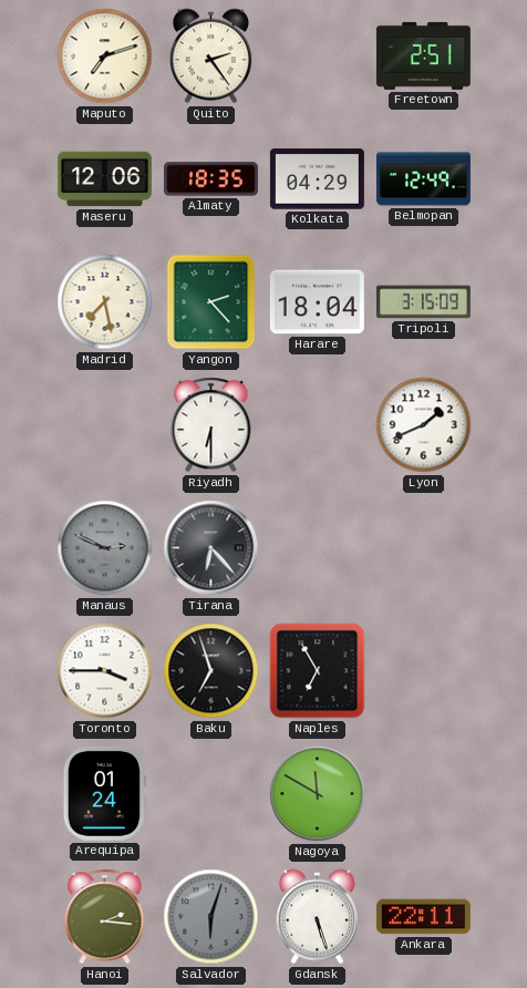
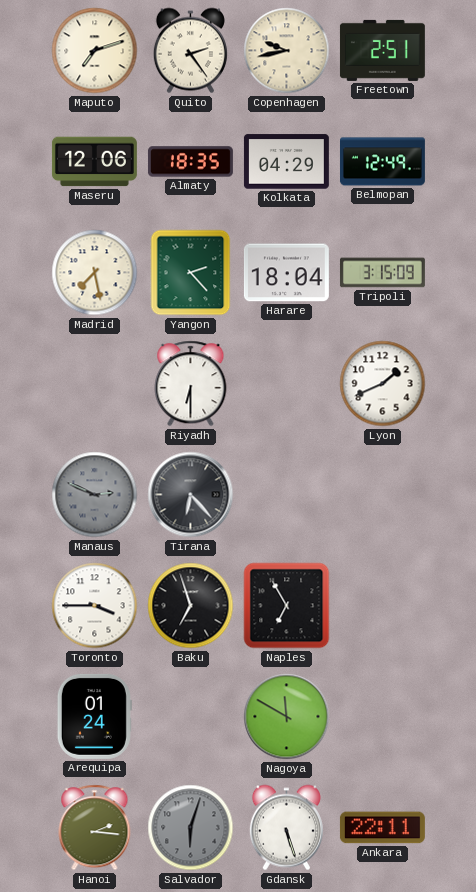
Copenhagen: none -> 9:43
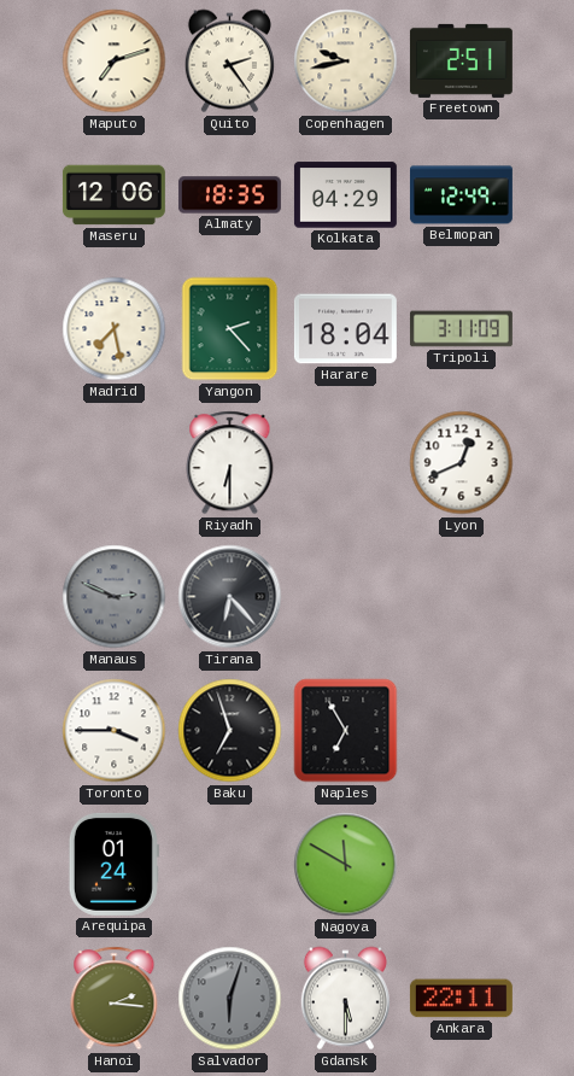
Tripoli: 3:15 -> 3:11
Lyon: 1:41 -> 12:41
Gdansk: 5:27 -> 5:30
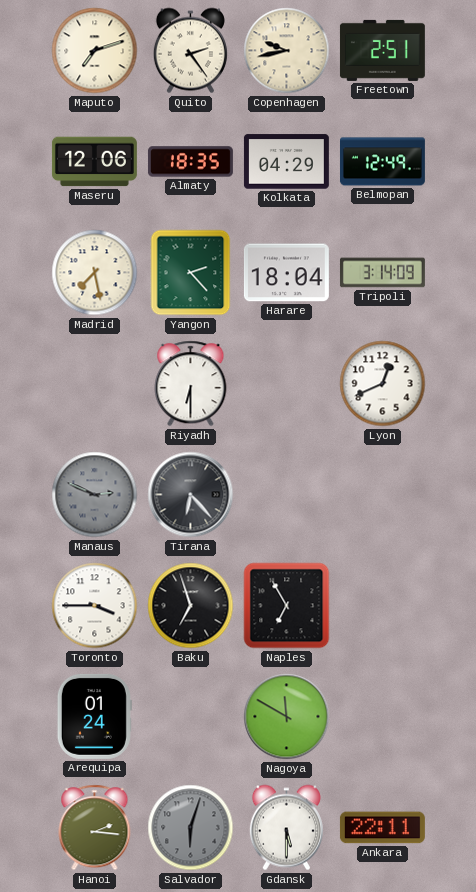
Tripoli: 3:11 -> 3:14
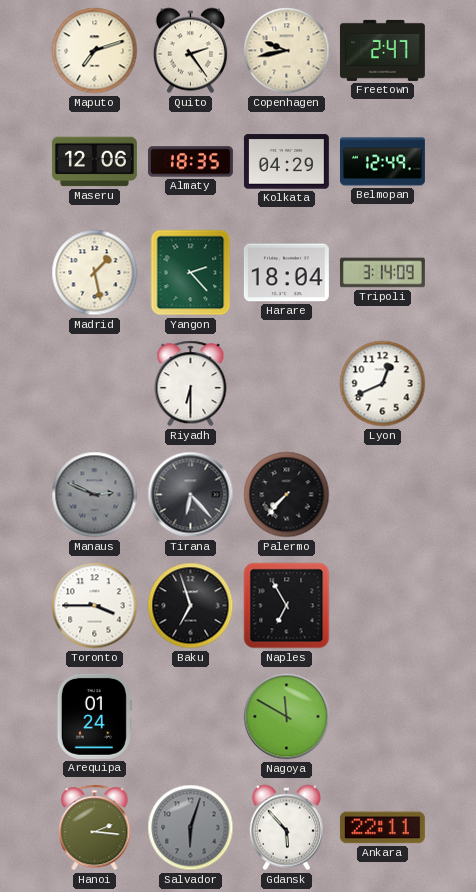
Freetown: 2:51 -> 2:47
Madrid: 7:28 -> 1:28
Palermo: none -> 7:37
Gdansk: 5:30 -> 5:53
